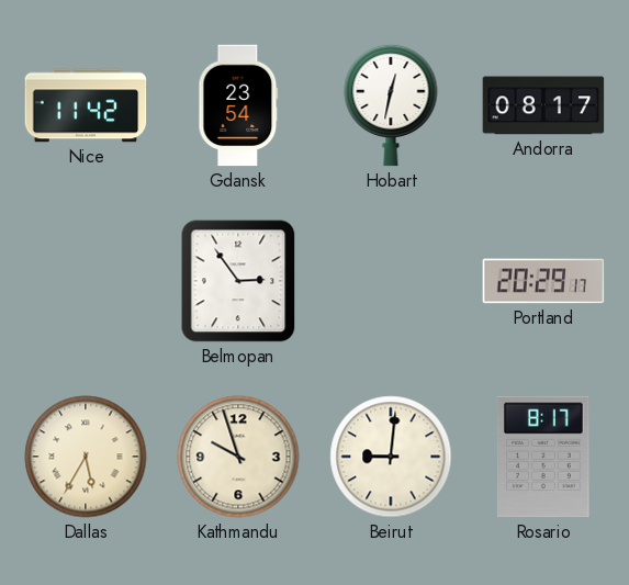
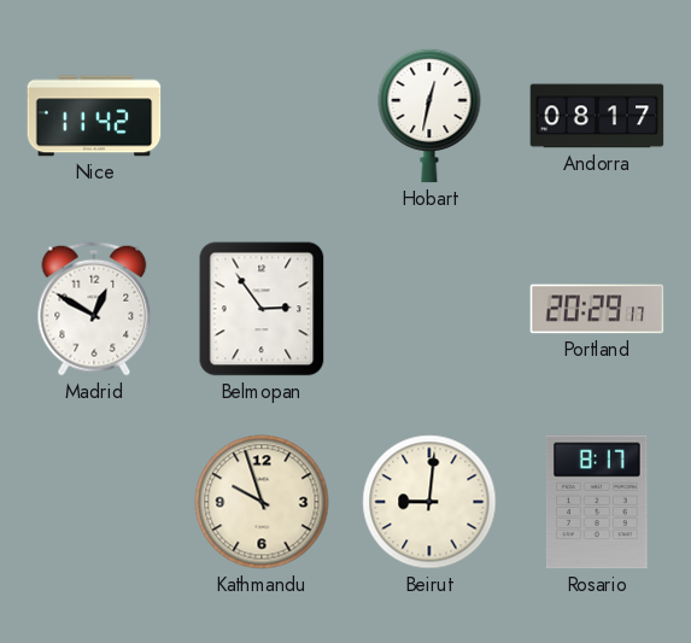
Gdansk: 23:54 -> none
Madrid: none -> 12:50
Dallas: 5:35 -> none
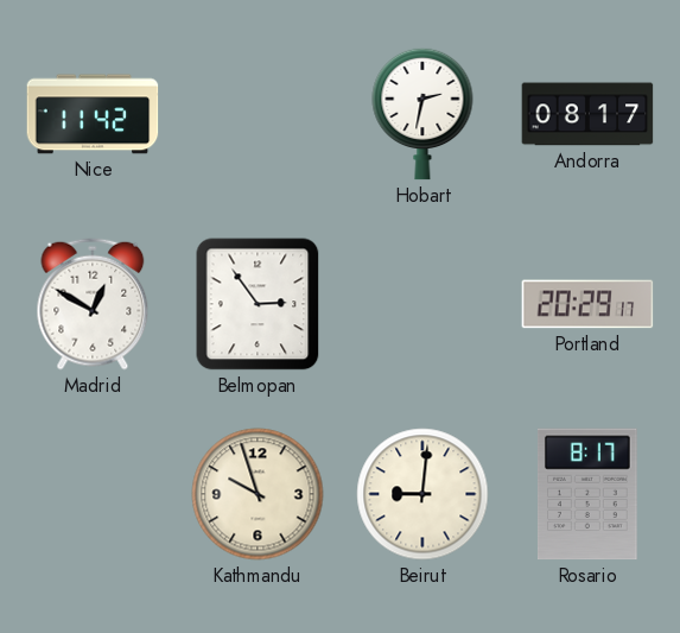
Hobart: 12:32 -> 2:32
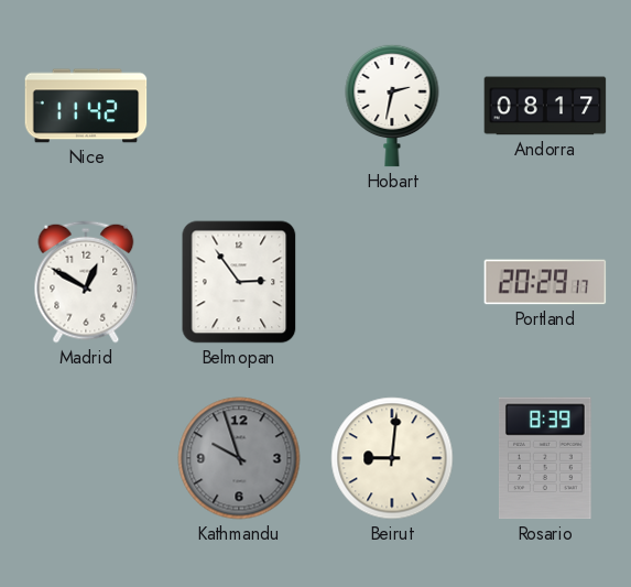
Kathmandu dial: cream -> grey
Rosario: 8:17 -> 8:39
